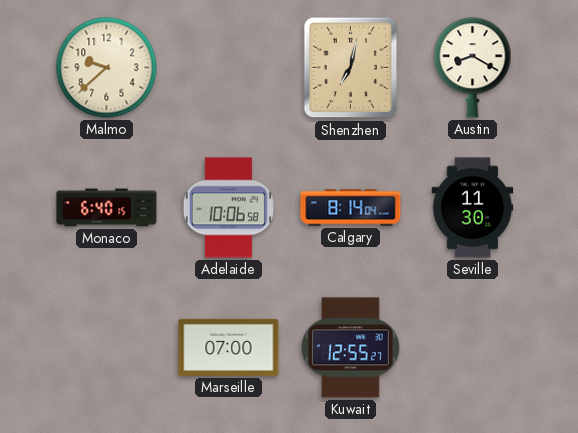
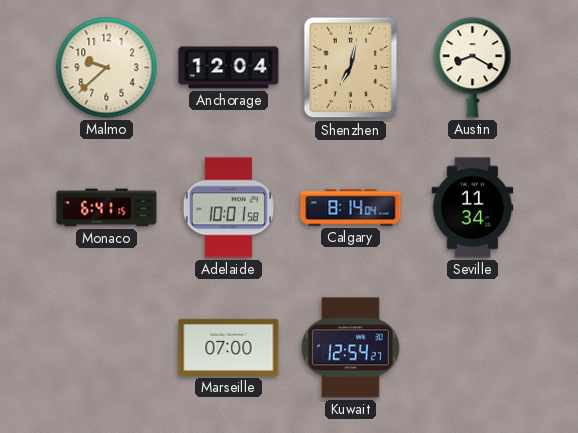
Anchorage: none -> 12:04
Monaco: 6:40 -> 6:41
Adelaide: 10:06 -> 10:01
Seville: 11:30 -> 11:34
Kuwait: 12:55 -> 12:54
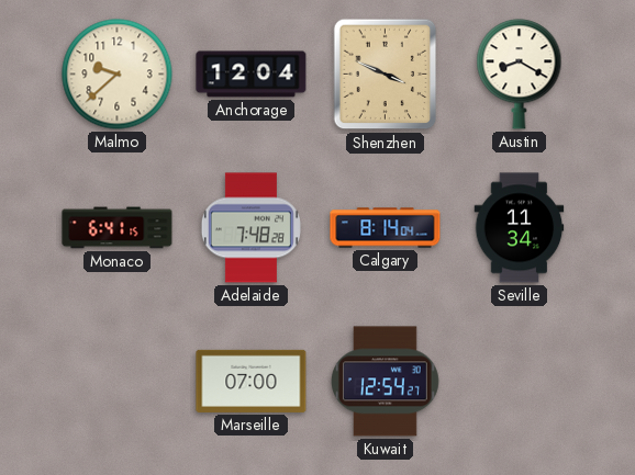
Shenzhen: 7:02 -> 3:49
Adelaide: 10:01 -> 7:48
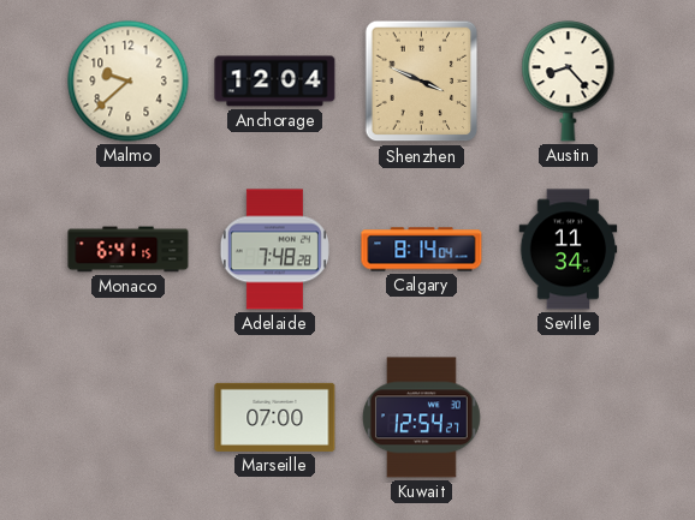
Austin: 8:20 -> 8:23
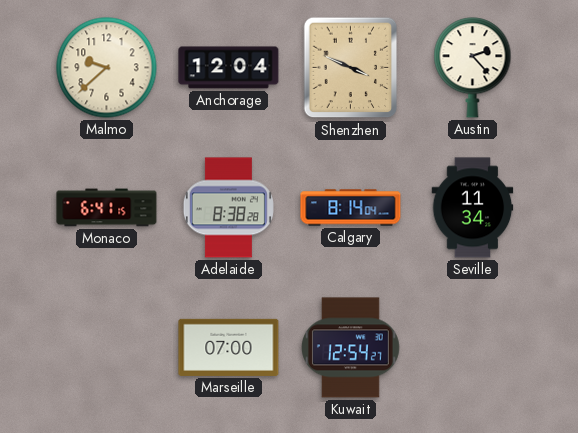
Austin: 8:23 -> 2:23
Adelaide: 7:48 -> 8:38
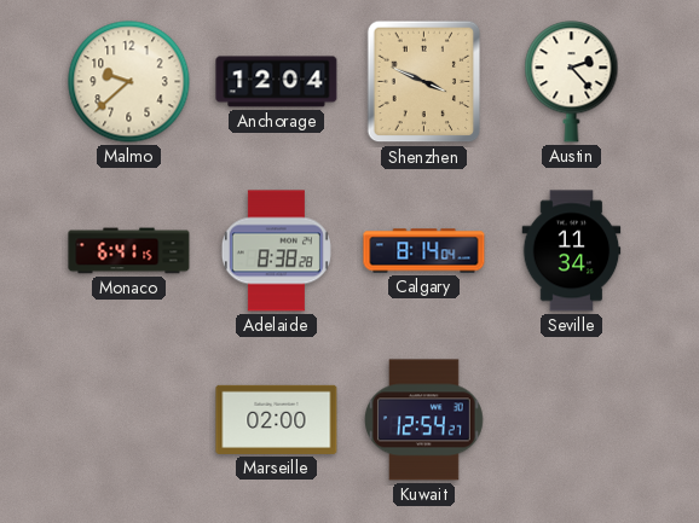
Marseille: 07:00 -> 02:00
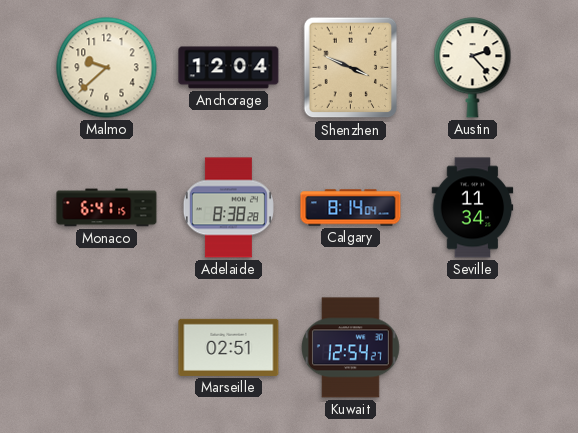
Marseille: 02:00 -> 02:51
